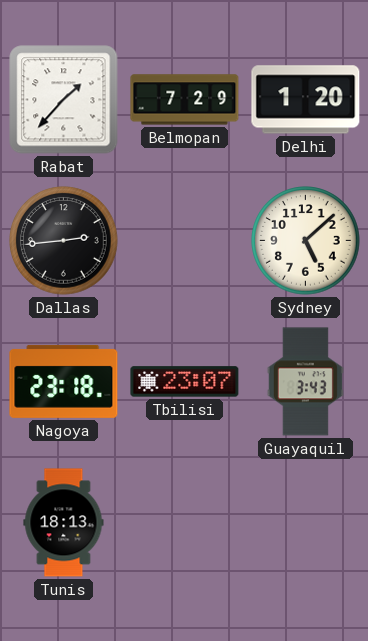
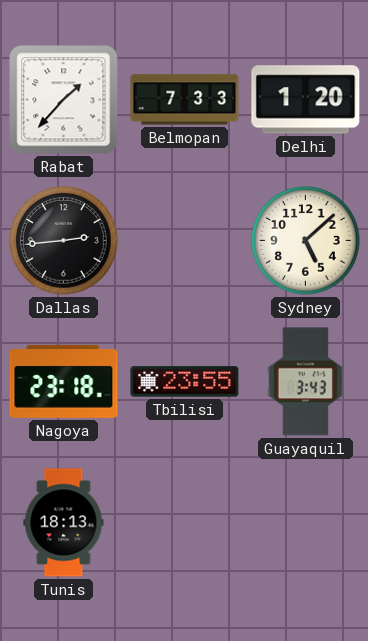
Belmopan: 7:29 -> 7:33
Tbilisi: 23:07 -> 23:55
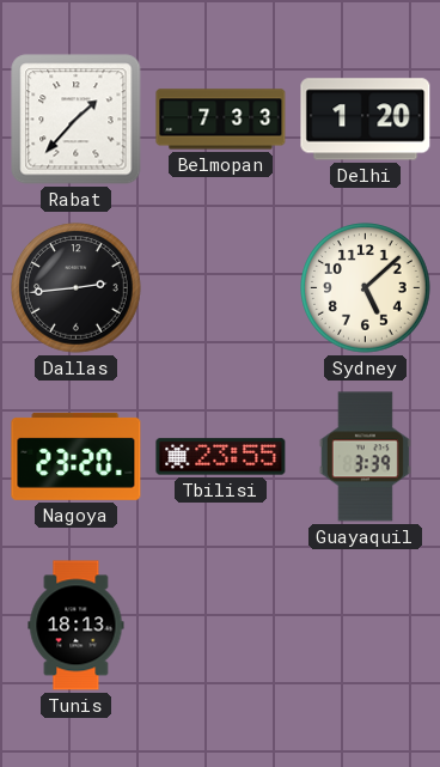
Nagoya: 23:18 -> 23:20
Guayaquil: 3:43 -> 3:39
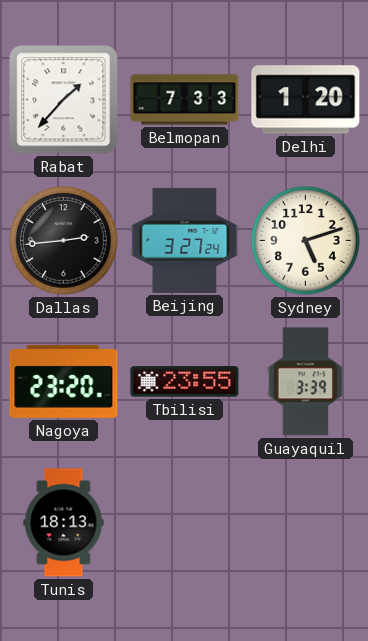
Beijing: none -> 3:27
Sydney: 5:08 -> 5:12
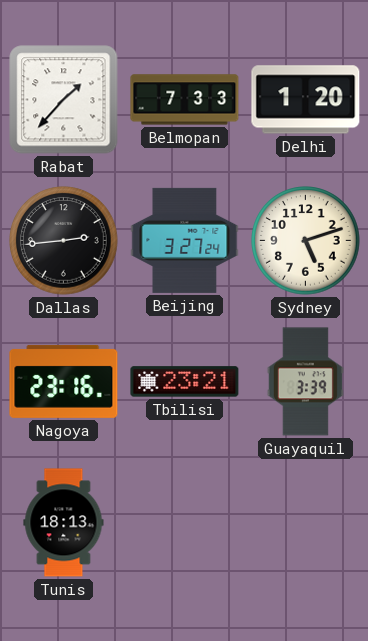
Nagoya: 23:20 -> 23:16
Tbilisi: 23:55 -> 23:21
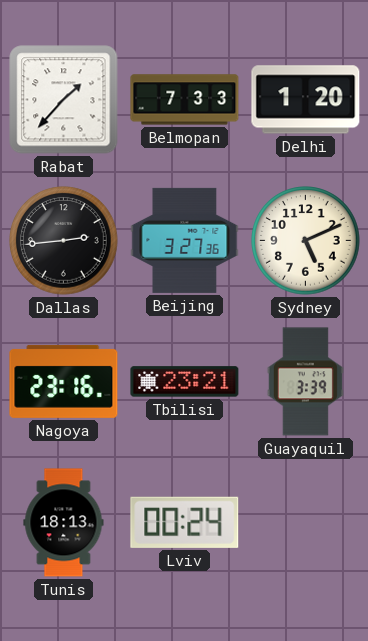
Beijing: 3:27:24 -> 3:27:36
Sydney: 5:12 -> 5:11
Lviv: none -> 00:24
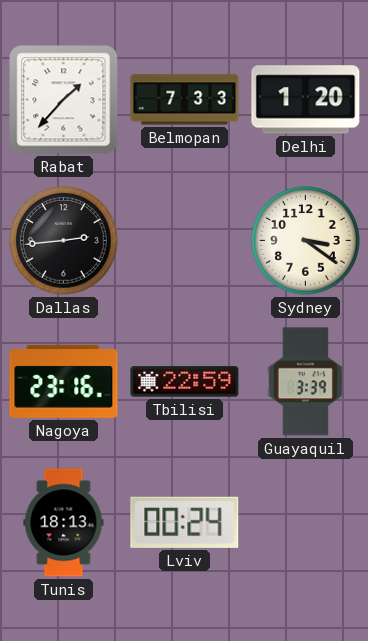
Beijing: 3:27 -> none
Sydney: 5:11 -> 3:21
Tbilisi: 23:21 -> 22:59
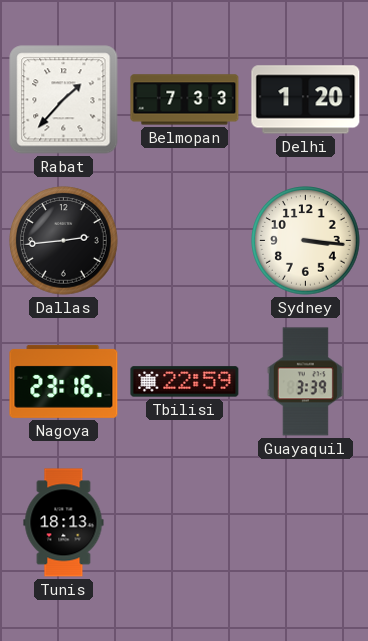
Sydney: 3:21 -> 3:16
Lviv: 00:24 -> none
